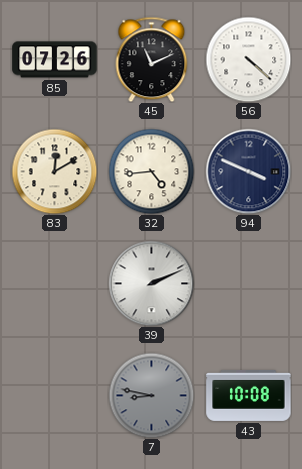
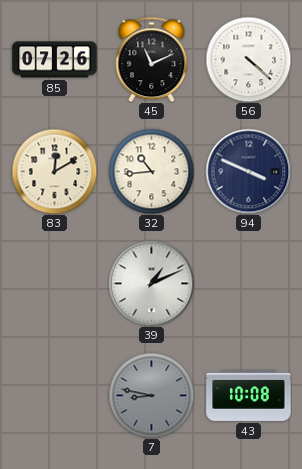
32: 4:44 -> 10:44
39: 2:11 -> 1:11
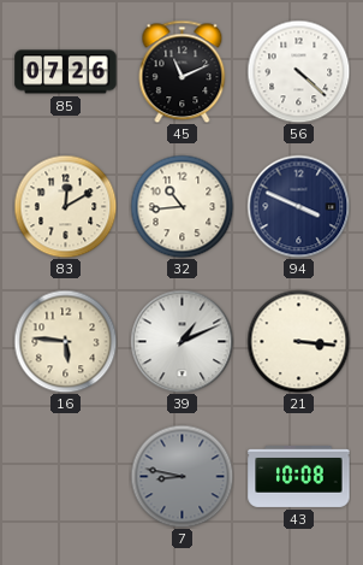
16: none -> 5:46
21: none -> 3:16
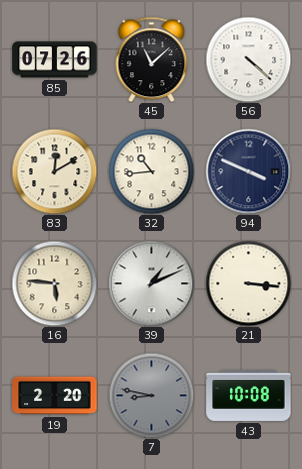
45: 11:11 -> 11:08
19: none -> 2:20
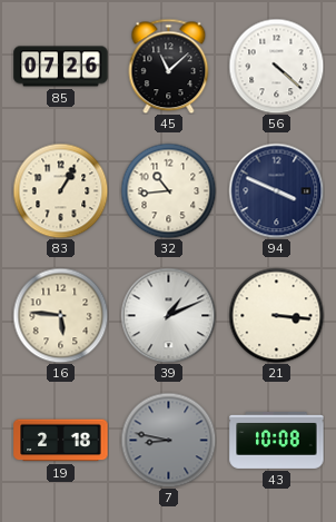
83: 12:10 -> 1:05
19: 2:20 -> 2:18
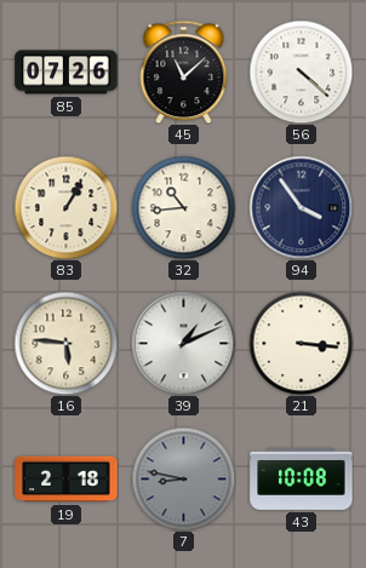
94: 3:49 -> 3:54
